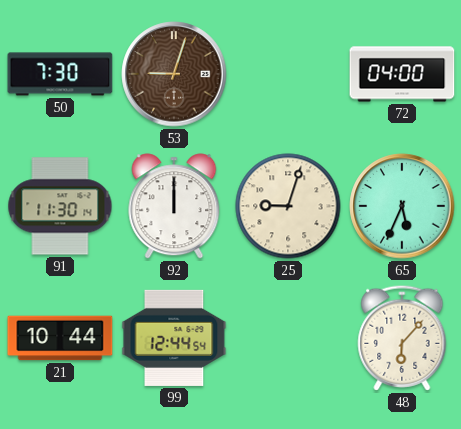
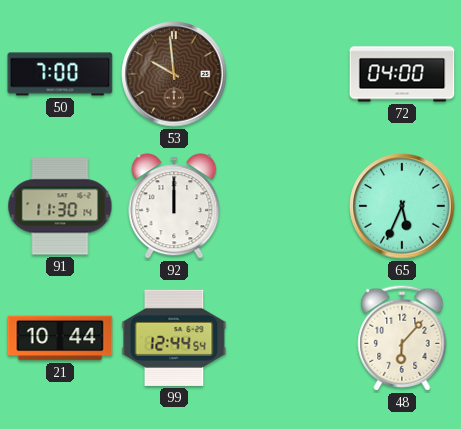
50: 7:30 -> 7:00
53: 9:03 -> 9:59
25: 9:03 -> none
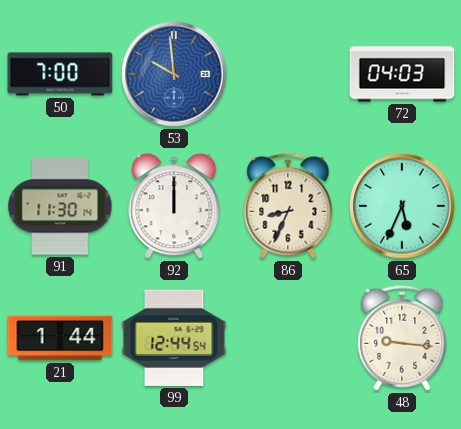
53 dial: brown -> blue
72: 04:00 -> 04:03
86: none -> 8:34
21: 10:44 -> 1:44
48: 6:07 -> 9:16
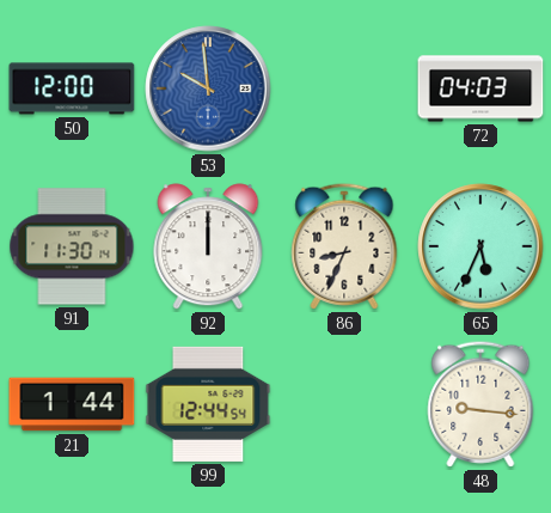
50: 7:00 -> 12:00
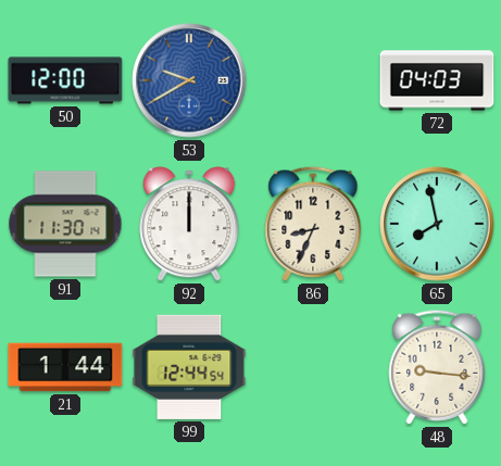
53: 9:59 -> 9:40
65: 5:34 -> 7:58
